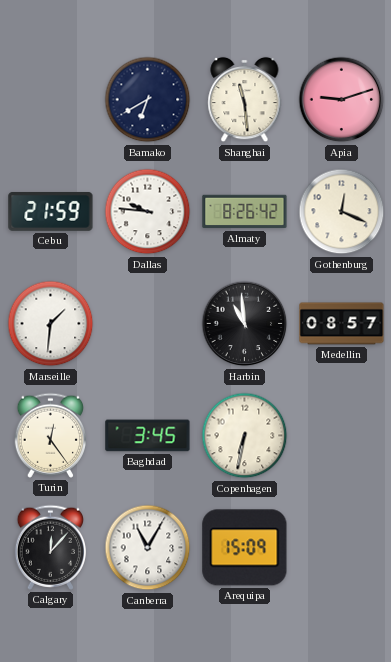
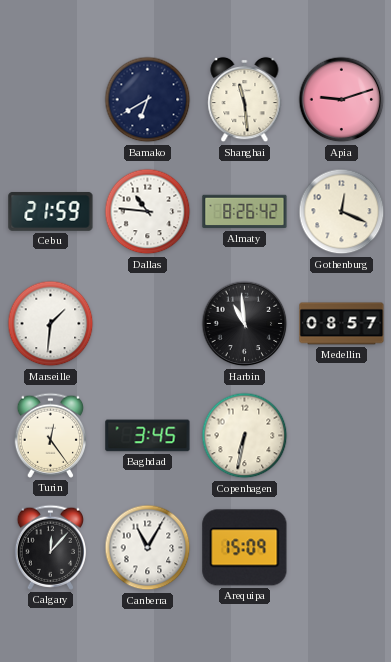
Dallas: 9:46 -> 10:46
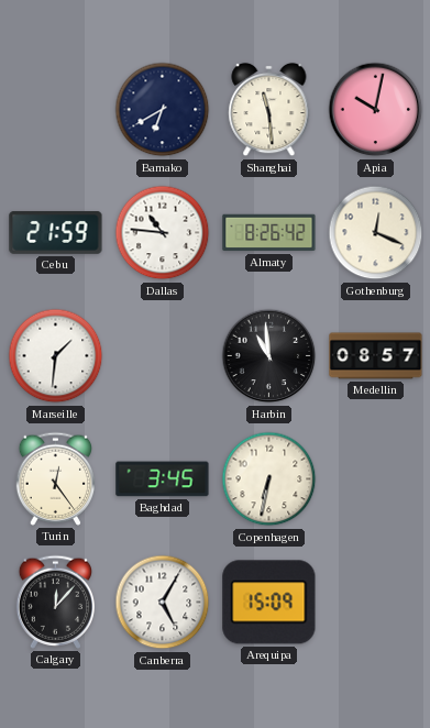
Apia: 9:12 -> 10:02
Canberra: 11:05 -> 5:05
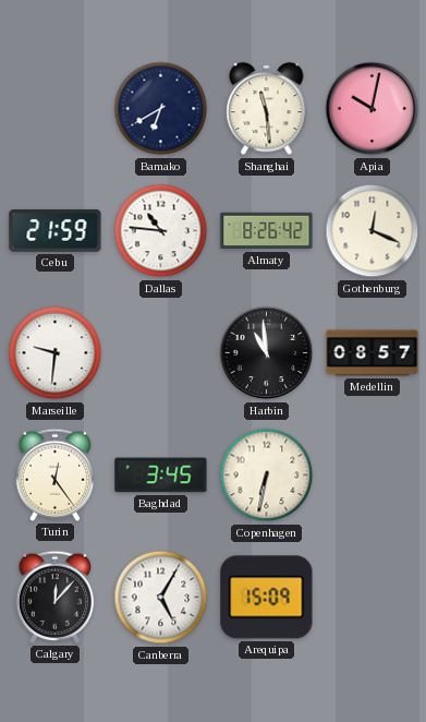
Marseille: 1:31 -> 9:31
